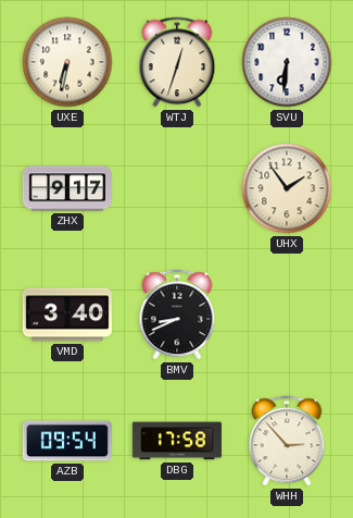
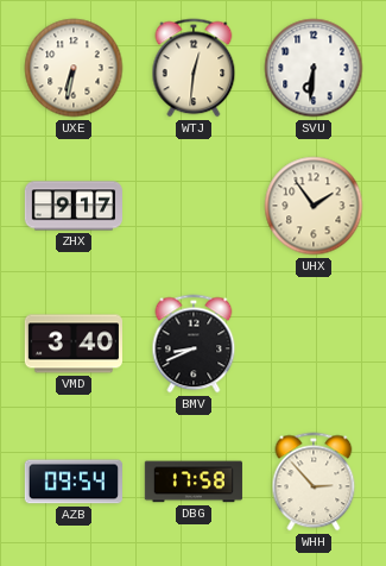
WTJ: 12:33 -> 12:31
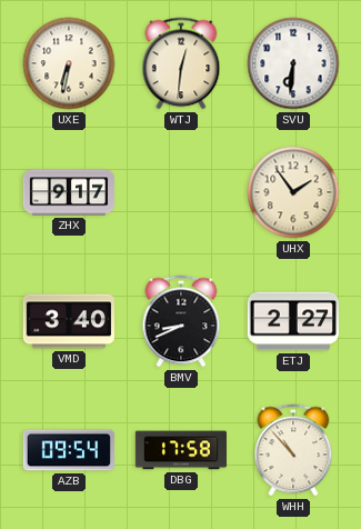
ETJ: none -> 2:27
WHH: 2:53 -> 10:53
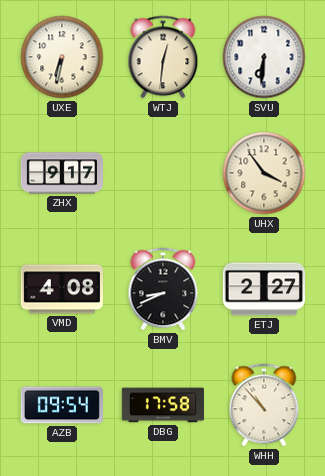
UHX: 1:54 -> 3:54
VMD: 3:40 -> 4:08
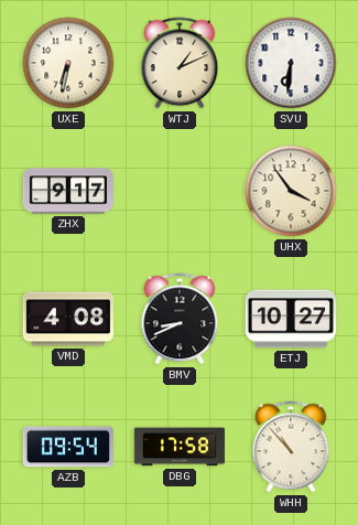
WTJ: 12:31 -> 1:11
ETJ: 2:27 -> 10:27
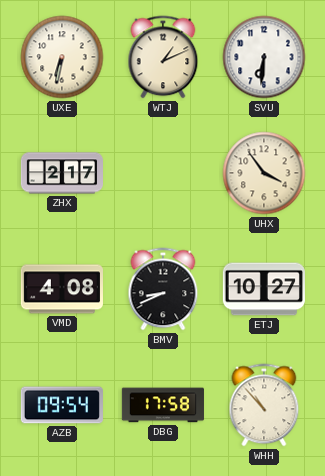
ZHX: 9:17 -> 2:17
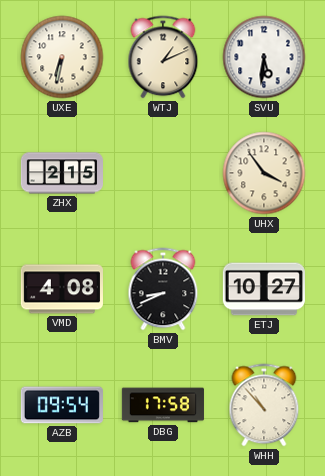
SVU: 6:31 -> 5:31
ZHX: 2:17 -> 2:15
